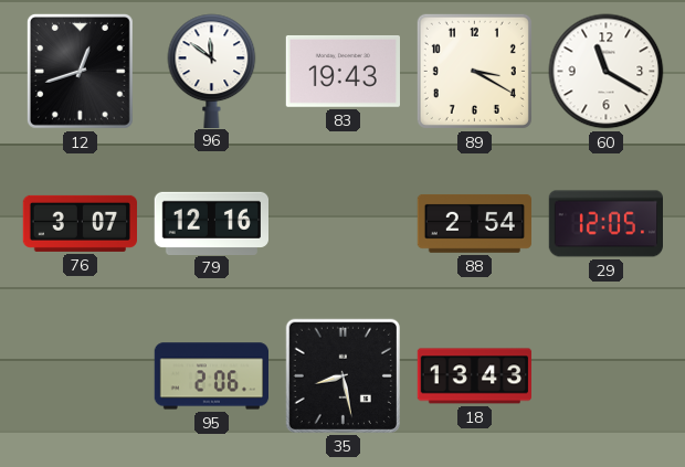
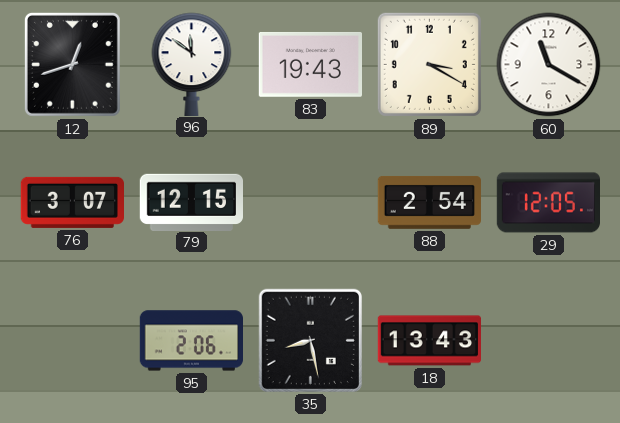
79: 12:16 -> 12:15
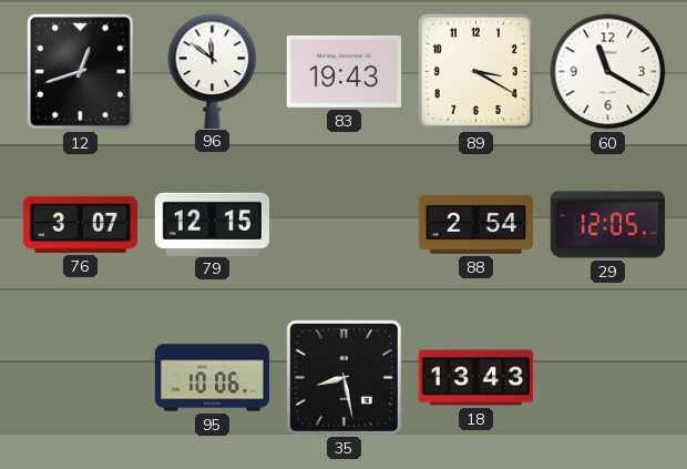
95: 2:06 -> 10:06
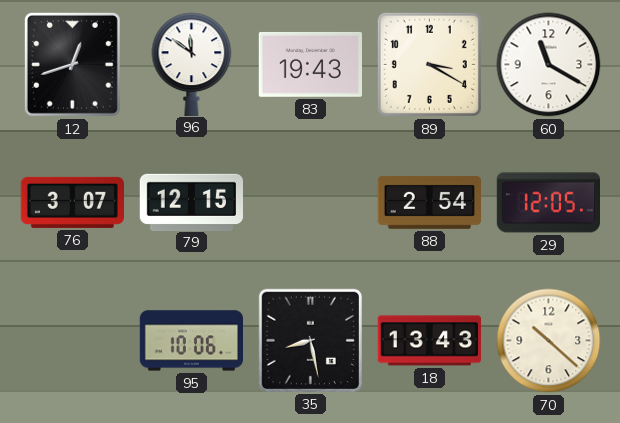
70: none -> 10:22
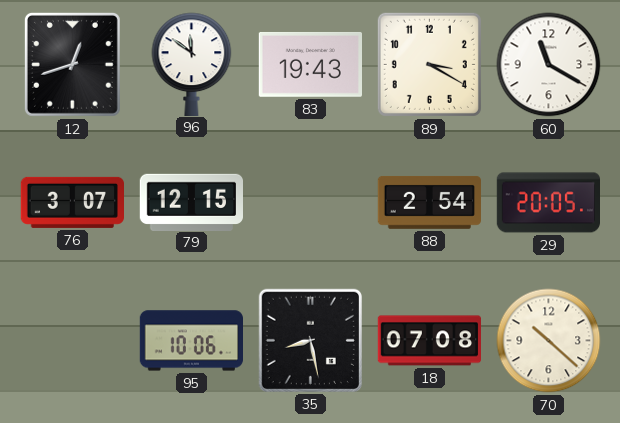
29: 12:05 -> 20:05
18: 13:43 -> 07:08
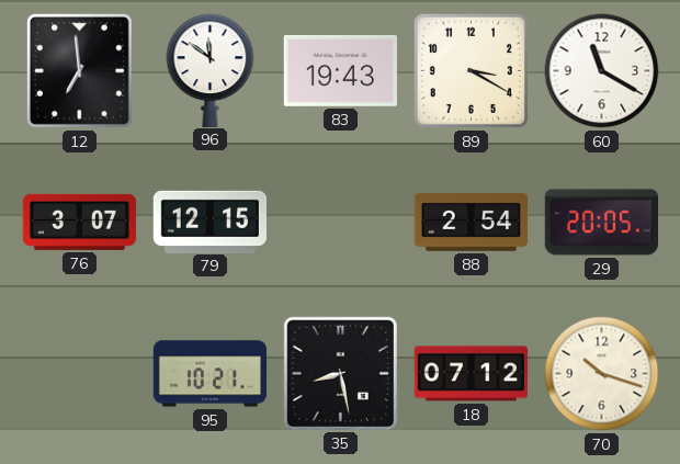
12: 12:42 -> 6:59
95: 10:06 -> 10:21
18: 07:08 -> 07:12
70: 10:22 -> 10:18
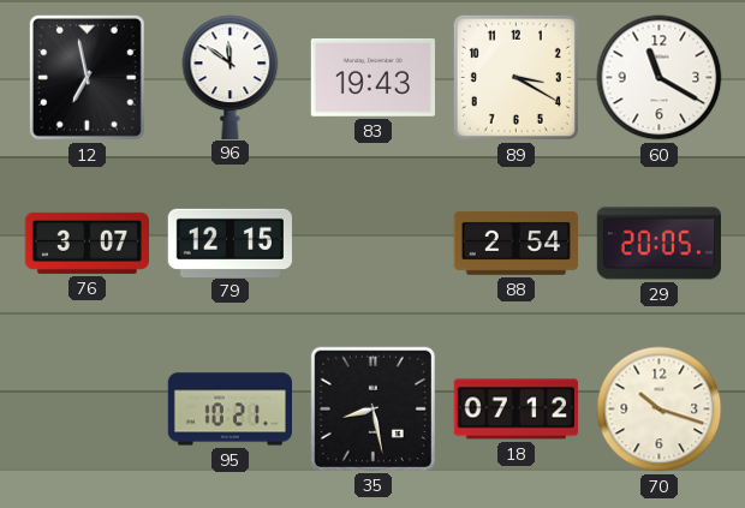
12: 6:59 -> 6:58
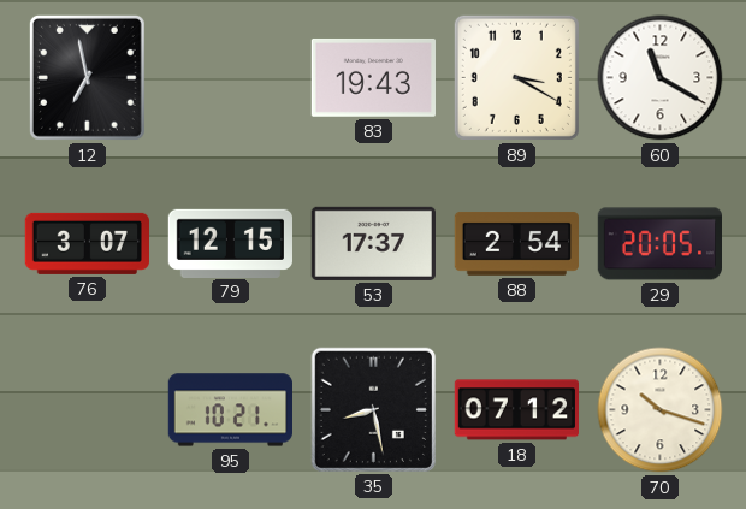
96: 11:51 -> none
53: none -> 17:37
